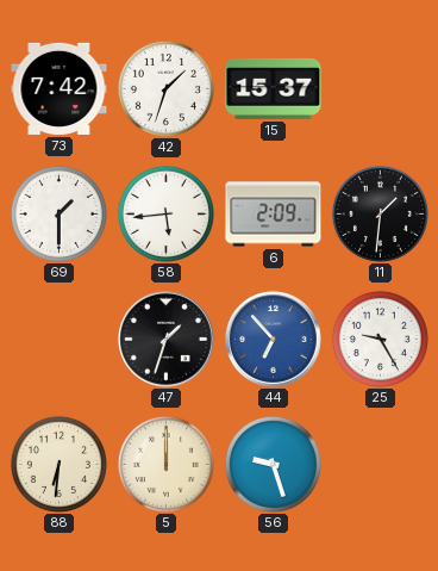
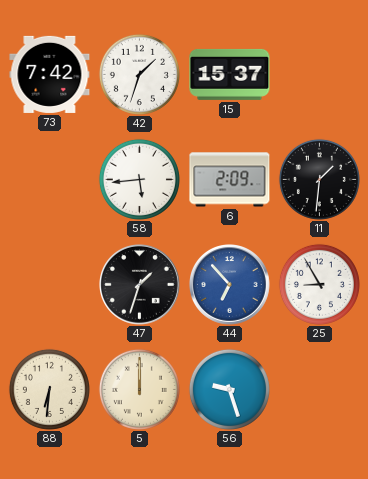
69: 1:30 -> none
25: 9:25 -> 8:55
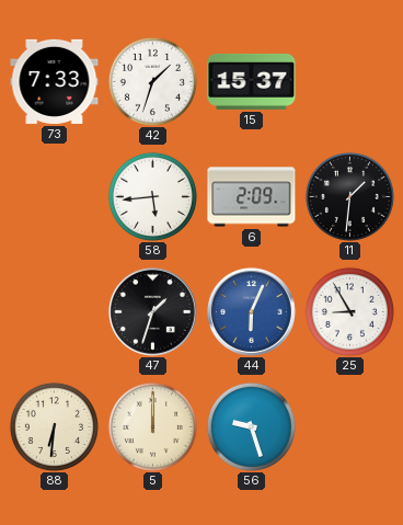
73: 7:42 -> 7:33
44: 6:53 -> 6:04
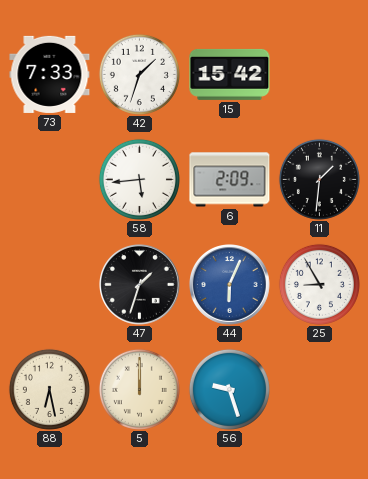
15: 15:37 -> 15:42
88: 6:31 -> 6:28
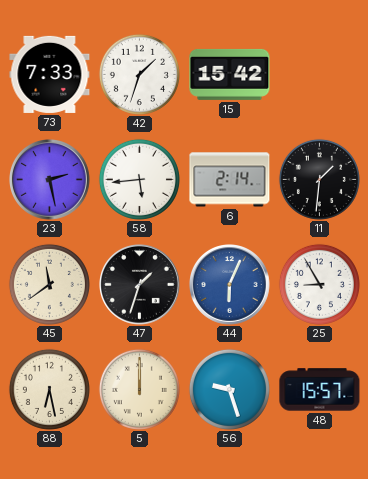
23: none -> 2:28
6: 2:09 -> 2:14
45: none -> 11:39
48: none -> 15:57
